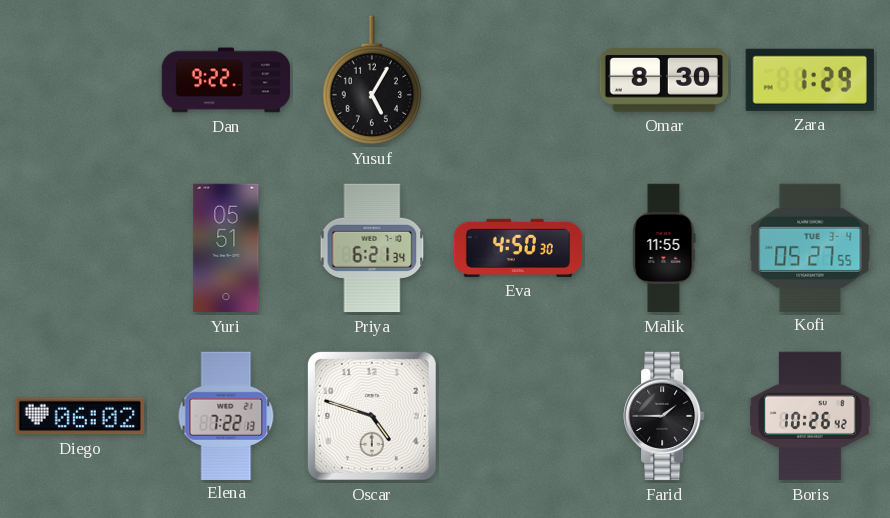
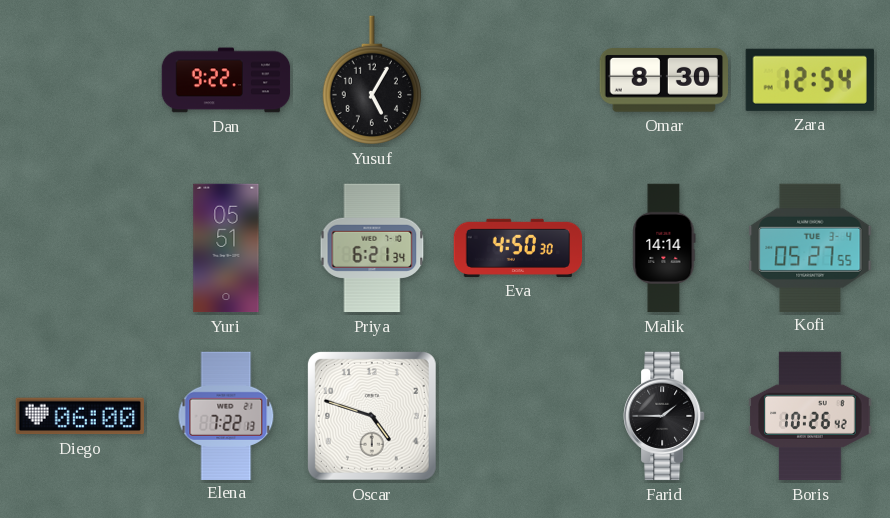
Zara: 1:29 -> 12:54
Malik: 11:55 -> 14:14
Diego: 06:02 -> 06:00
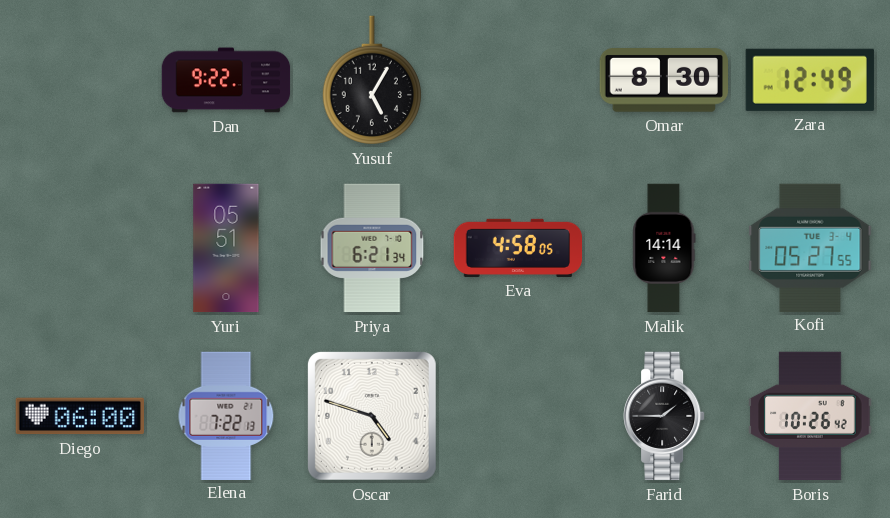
Zara: 12:54 -> 12:49
Eva: 4:50 -> 4:58
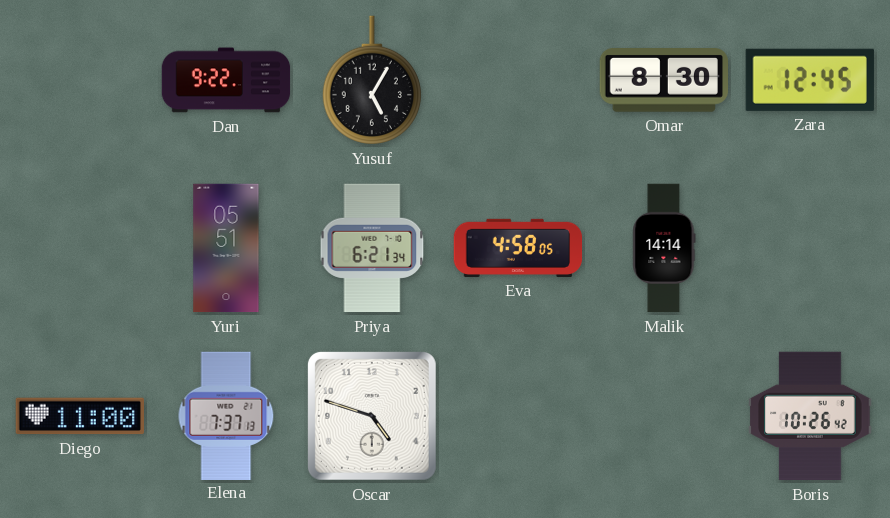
Zara: 12:49 -> 12:45
Kofi: 05:27 -> none
Diego: 06:00 -> 11:00
Elena: 7:22 -> 7:37
Farid: 1:45 -> none
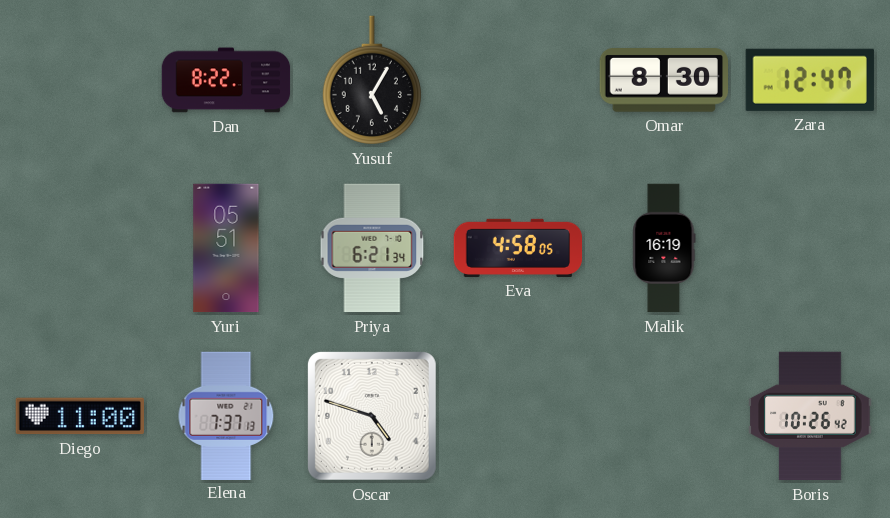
Dan: 9:22 -> 8:22
Zara: 12:45 -> 12:47
Malik: 14:14 -> 16:19
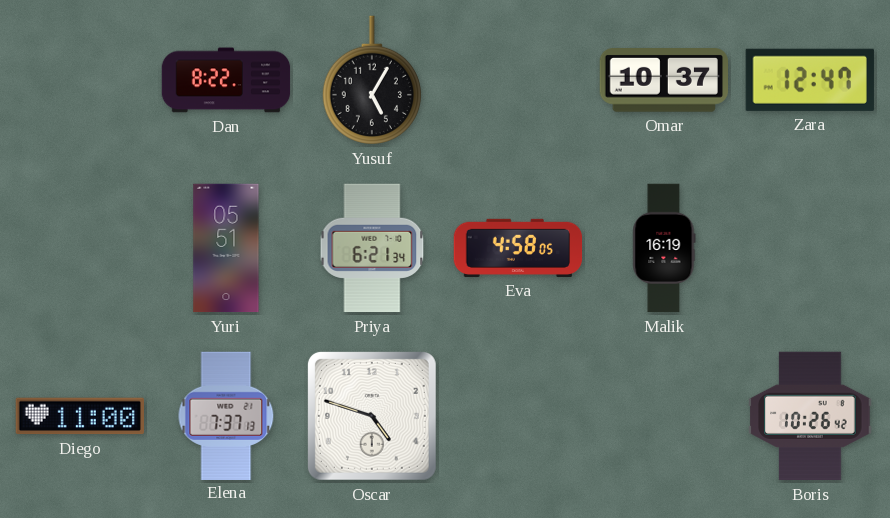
Omar: 8:30 -> 10:37
